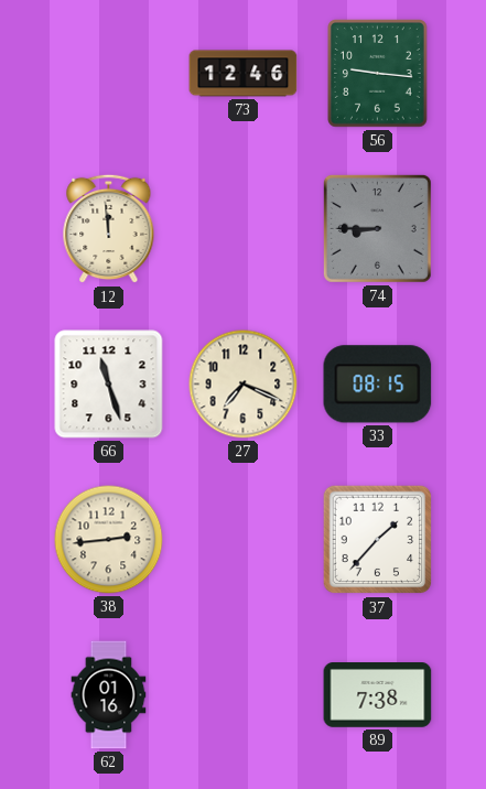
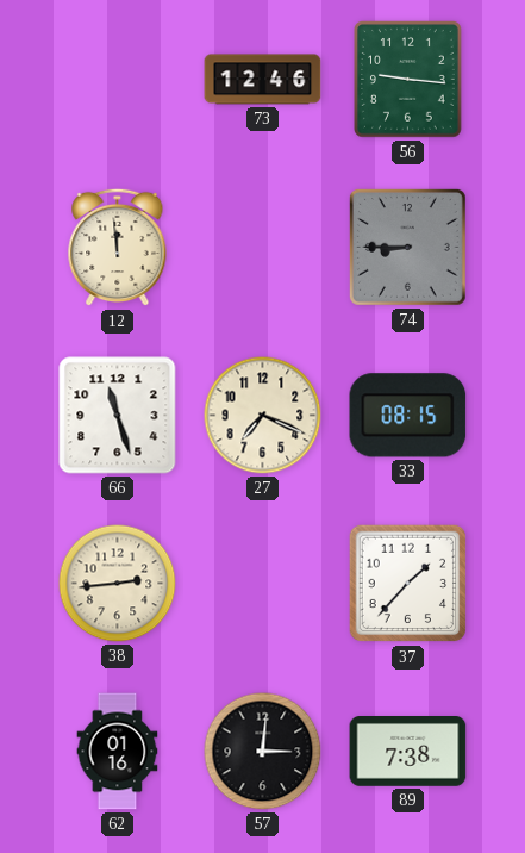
57: none -> 3:01
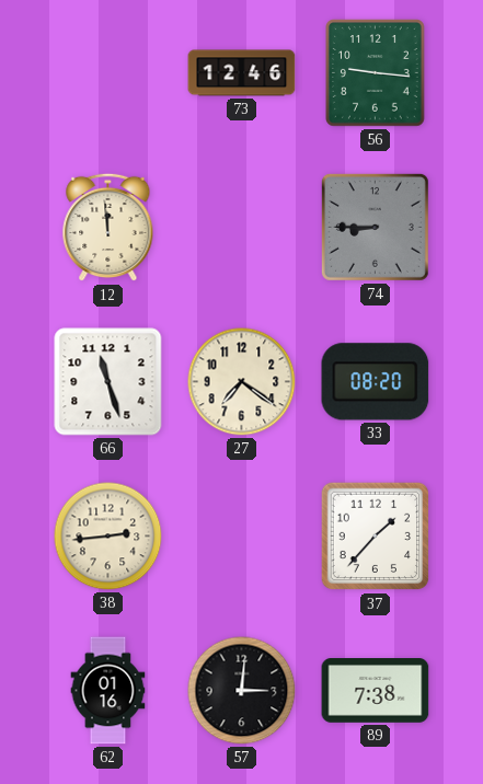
27: 7:19 -> 7:21
33: 08:15 -> 08:20
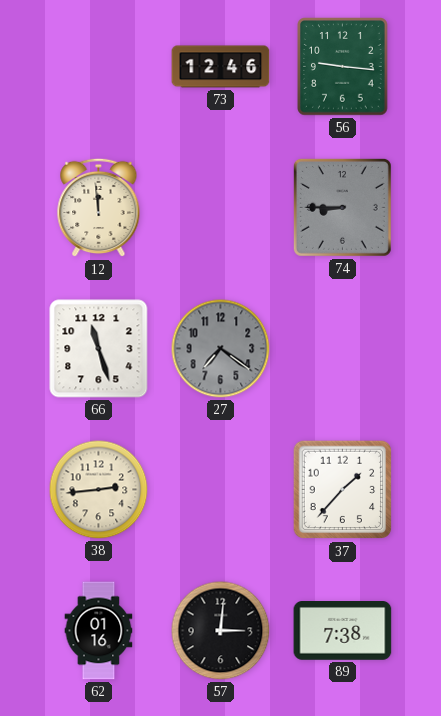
27 dial: cream -> grey
33: 08:20 -> none
